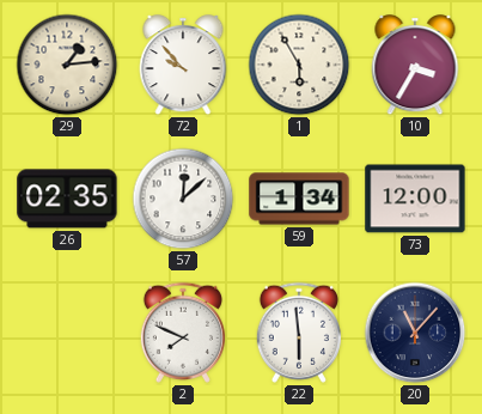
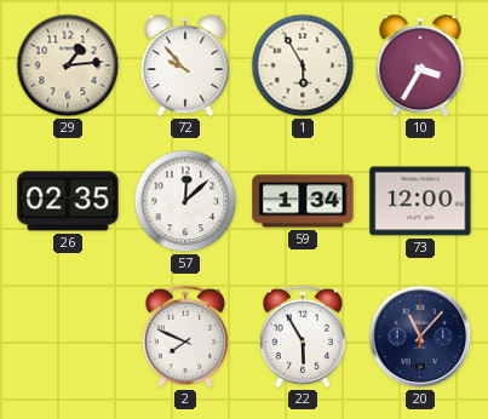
22: 5:59 -> 5:55
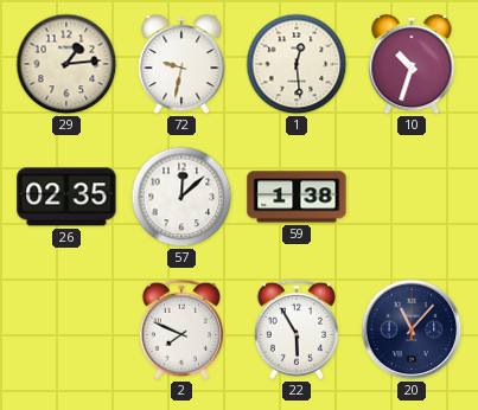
72: 9:53 -> 9:32
1: 5:55 -> 12:29
10: 3:35 -> 10:33
59: 1:34 -> 1:38
73: 12:00 -> none
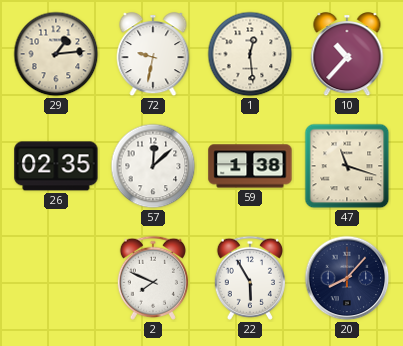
10: 10:33 -> 10:37
47: none -> 11:18
20: 11:07 -> 8:07
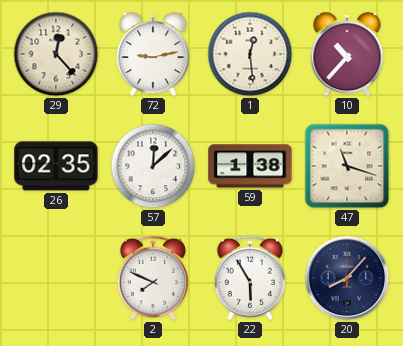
29: 1:14 -> 12:23
72: 9:32 -> 9:13
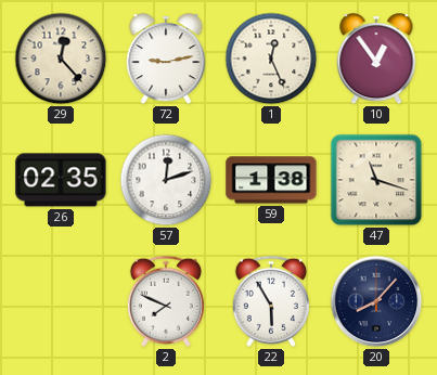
1: 12:29 -> 12:26
10: 10:37 -> 12:54
57: 12:08 -> 12:12
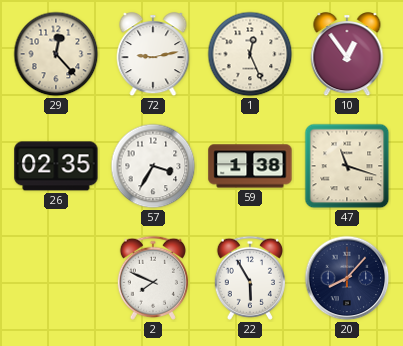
57: 12:12 -> 3:35
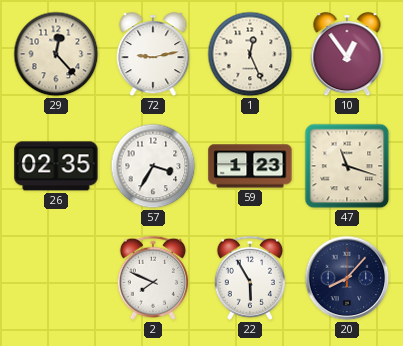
59: 1:38 -> 1:23
